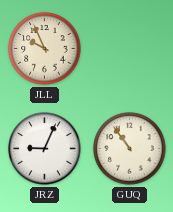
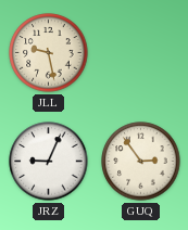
JLL: 9:56 -> 9:28
GUQ: 10:54 -> 2:54
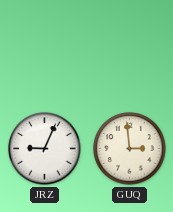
JLL: 9:28 -> none
GUQ: 2:54 -> 2:59
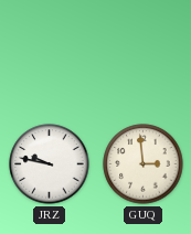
JRZ: 9:04 -> 9:47
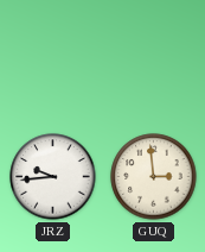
JRZ: 9:47 -> 9:44
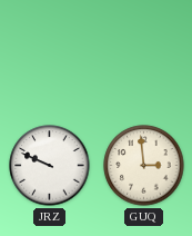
JRZ: 9:44 -> 9:49
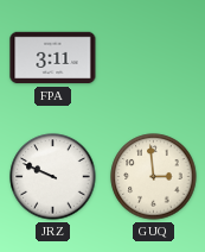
FPA: none -> 3:11
